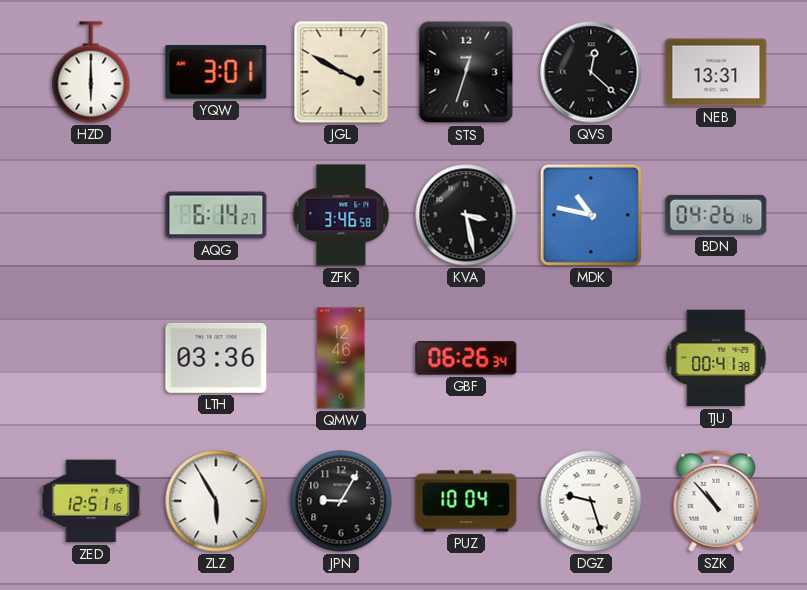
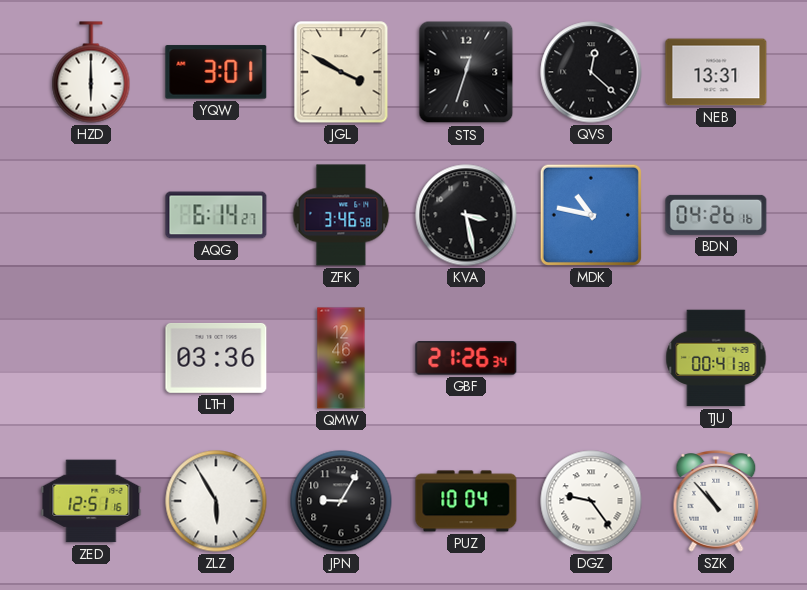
GBF: 06:26 -> 21:26
DGZ: 9:27 -> 9:24
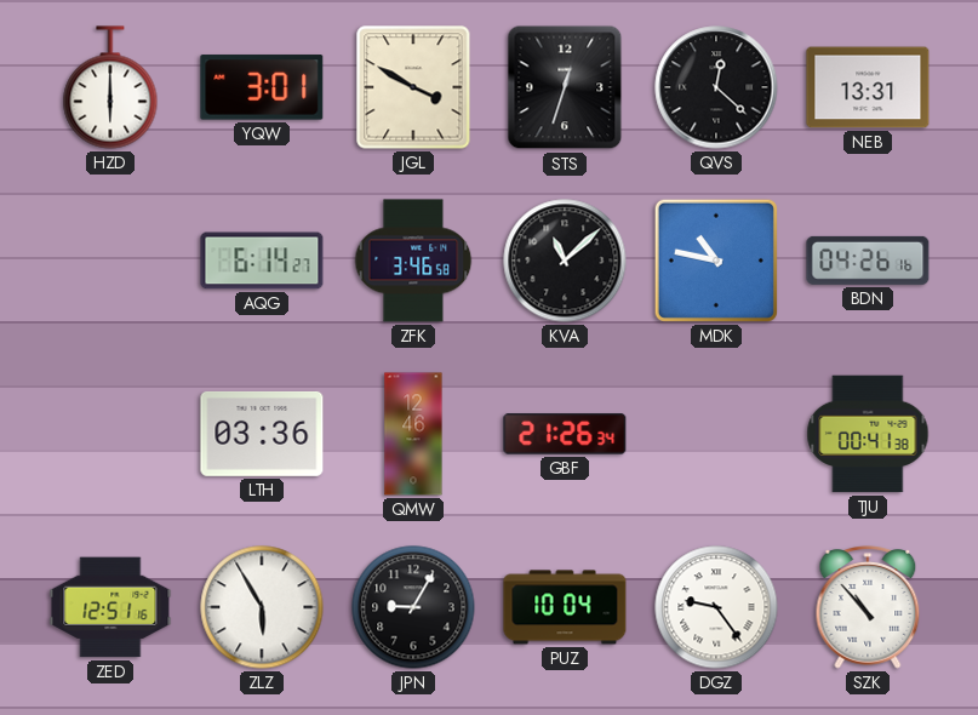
KVA: 3:28 -> 11:08
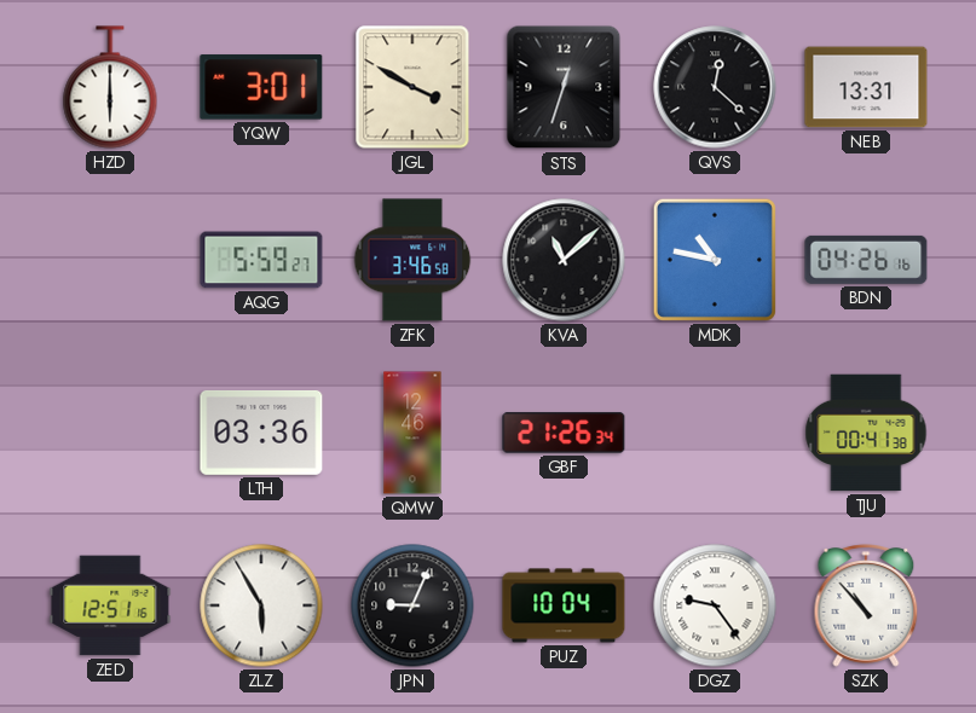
AQG: 6:14 -> 5:59
JPN: 9:05 -> 9:04
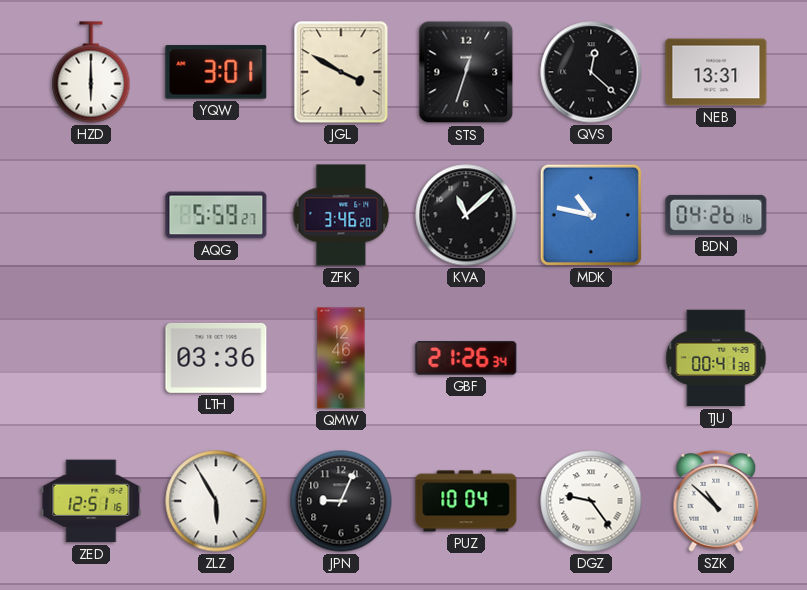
ZFK: 3:46:58 -> 3:46:20
SZK: 10:53 -> 10:52
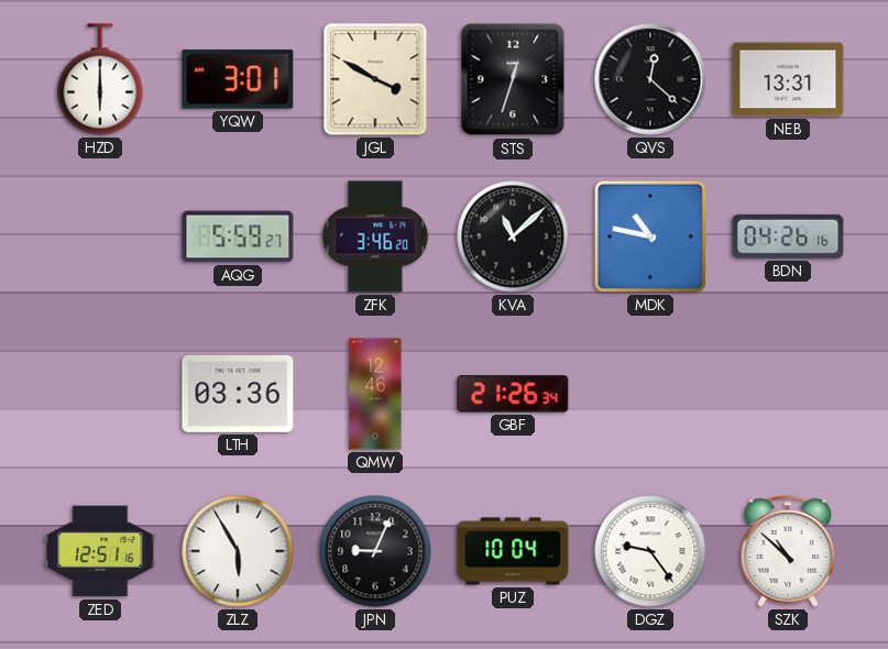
TJU: 00:41 -> none
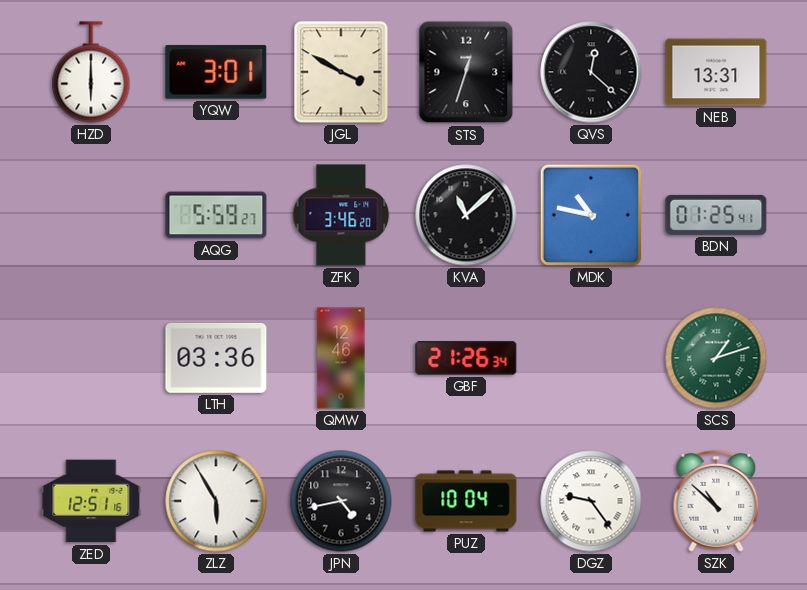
BDN: 04:26 -> 01:25
SCS: none -> 1:12
JPN: 9:04 -> 4:43
